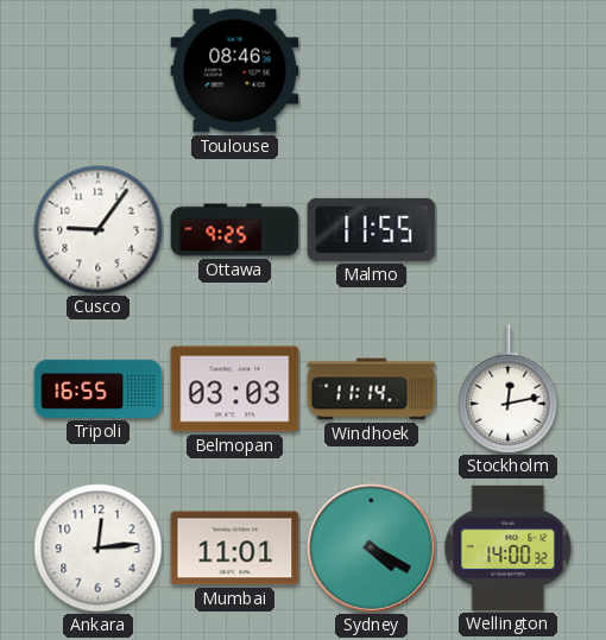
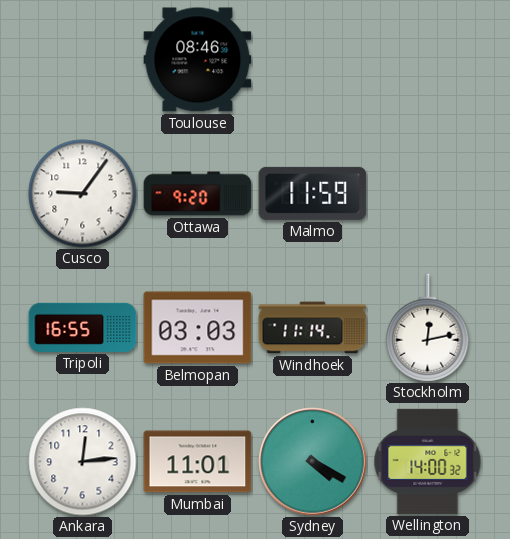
Ottawa: 9:25 -> 9:20
Malmo: 11:55 -> 11:59
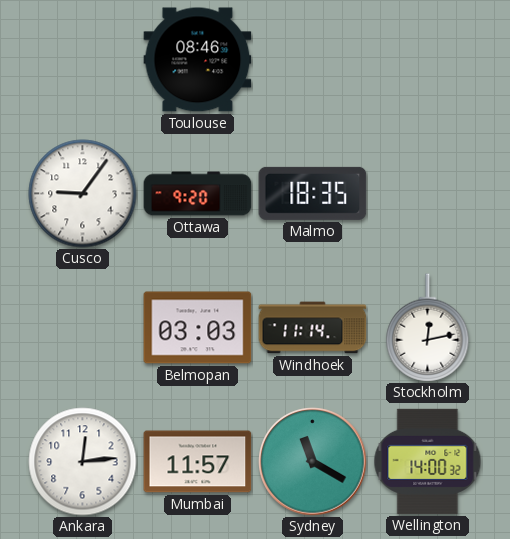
Malmo: 11:59 -> 18:35
Tripoli: 16:55 -> none
Mumbai: 11:01 -> 11:57
Sydney: 4:20 -> 11:20
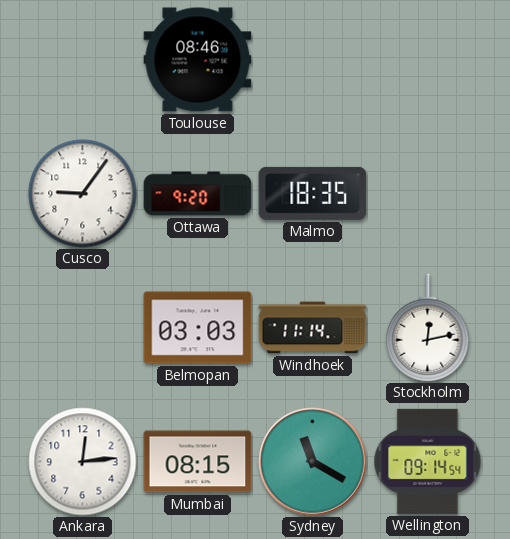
Mumbai: 11:57 -> 08:15
Wellington: 14:00 -> 09:14
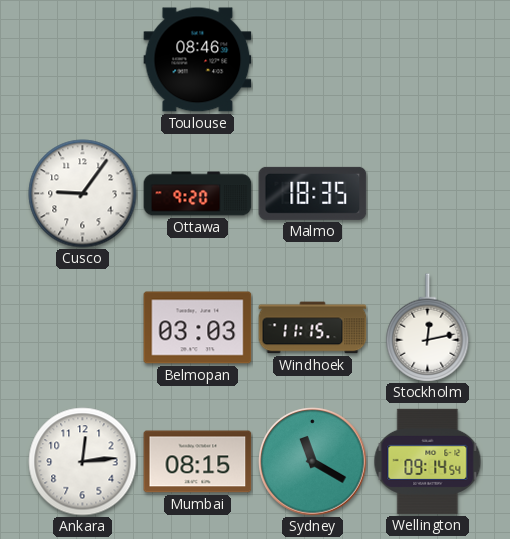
Windhoek: 11:14 -> 11:15
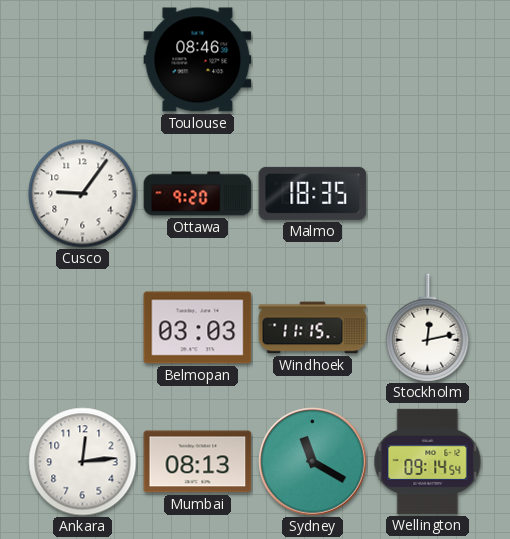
Mumbai: 08:15 -> 08:13
